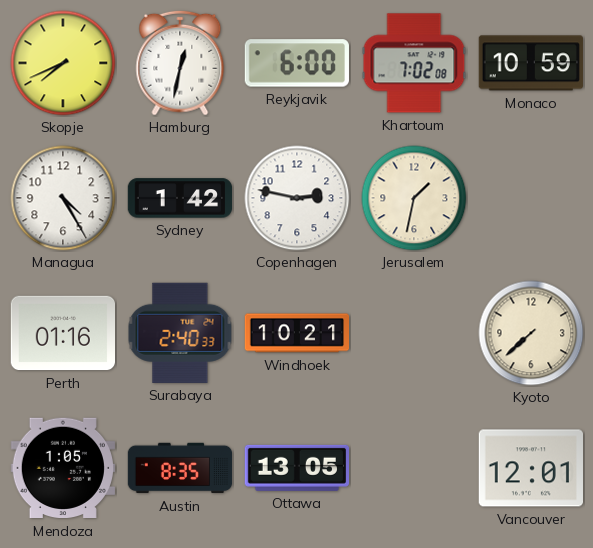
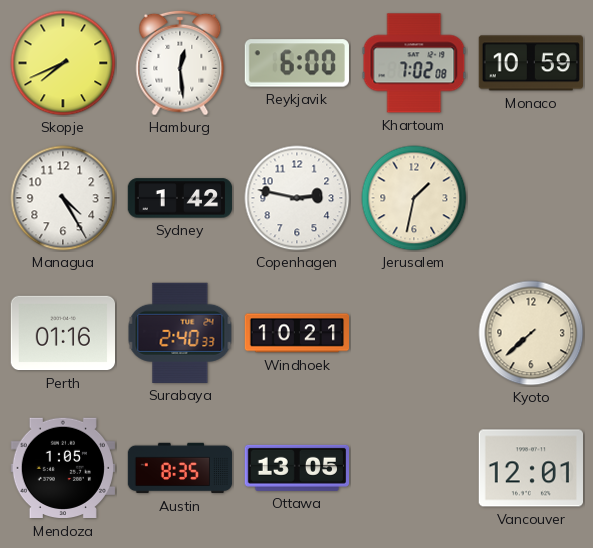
Hamburg: 12:32 -> 12:29
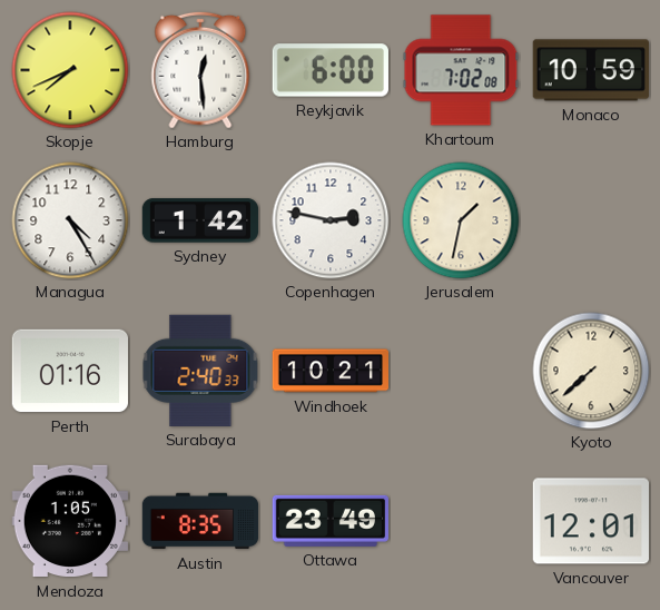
Ottawa: 13:05 -> 23:49
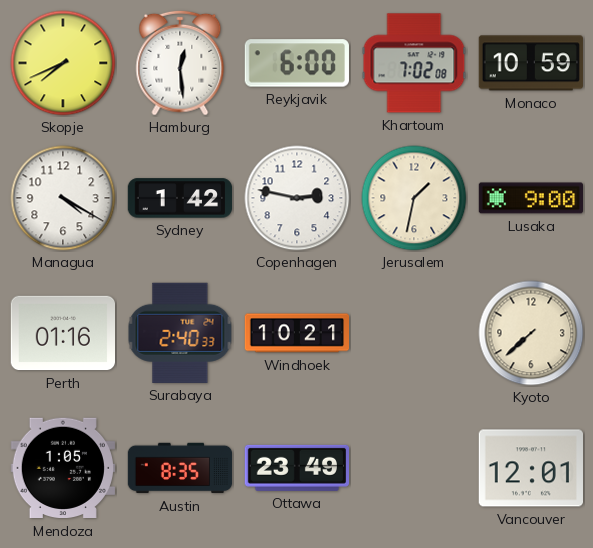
Managua: 4:25 -> 4:20
Lusaka: none -> 9:00
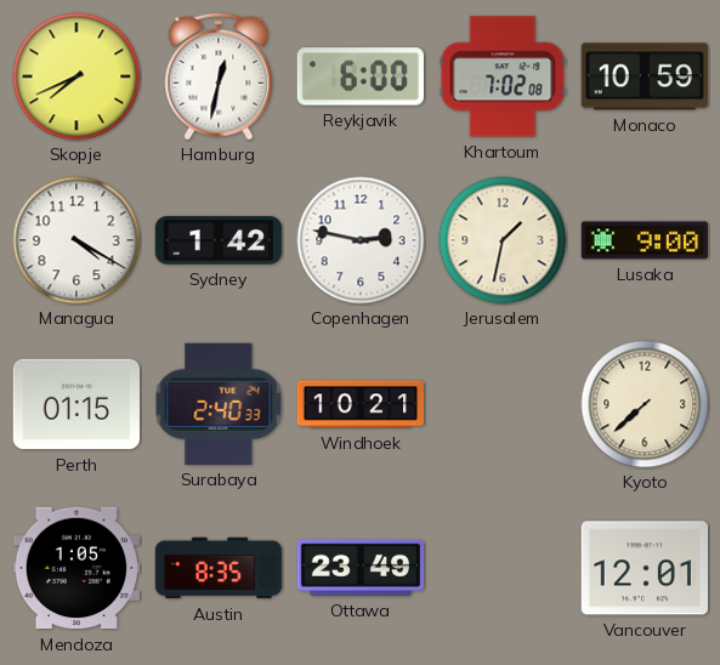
Hamburg: 12:29 -> 12:32
Perth: 01:16 -> 01:15
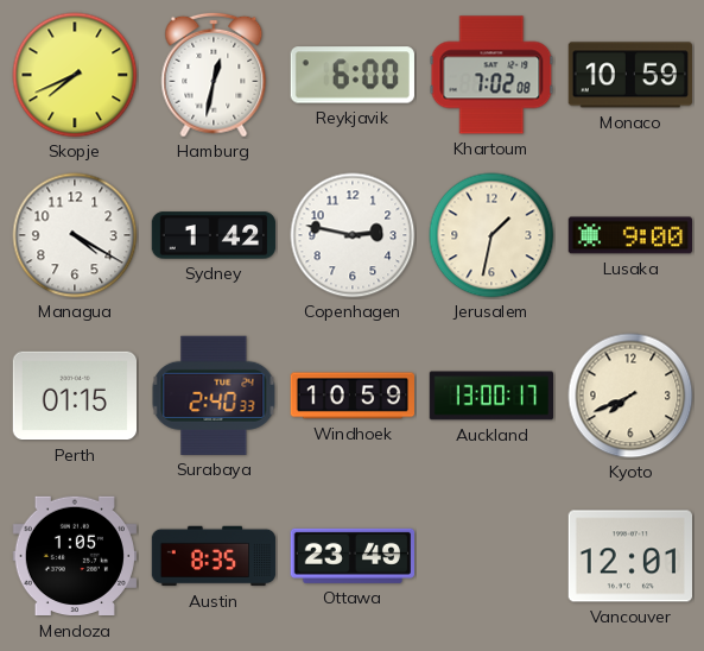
Windhoek: 10:21 -> 10:59
Auckland: none -> 13:00
Kyoto: 7:38 -> 7:41
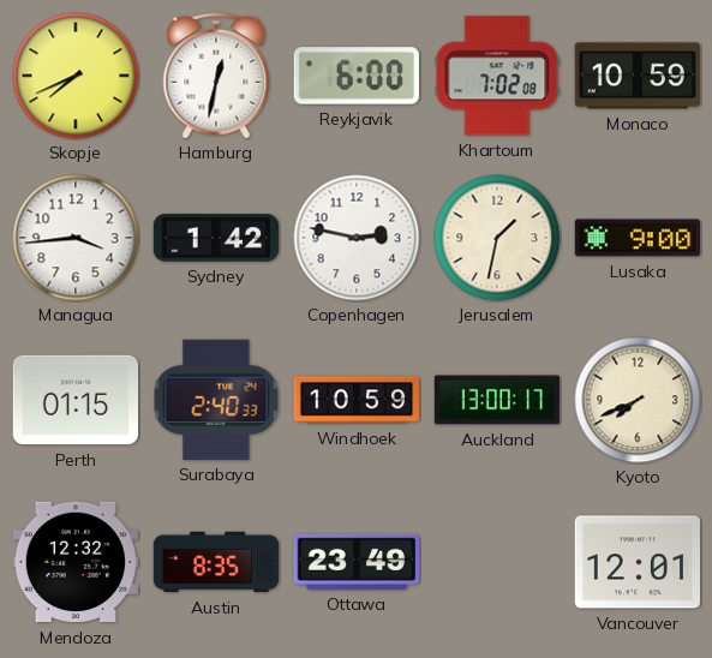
Managua: 4:20 -> 3:44
Mendoza: 1:05 -> 12:32
